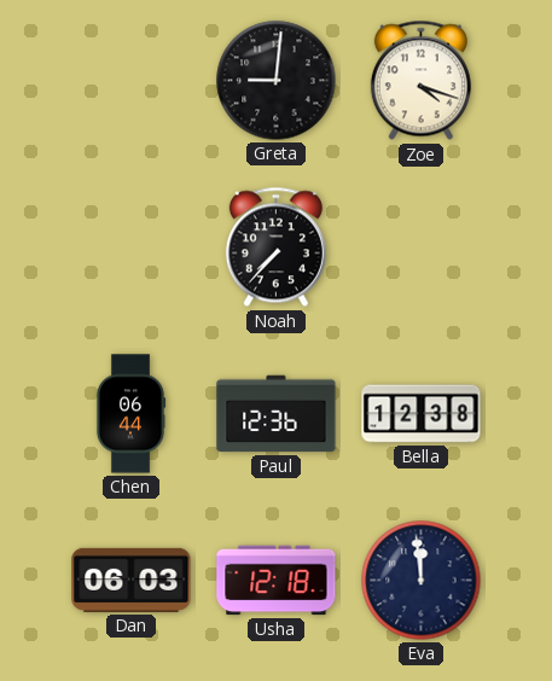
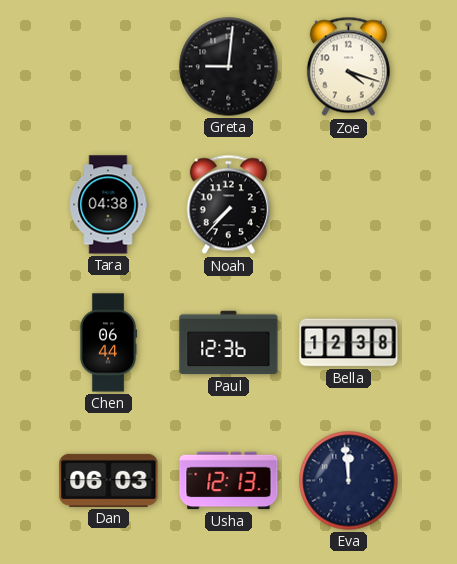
Tara: none -> 04:38
Usha: 12:18 -> 12:13
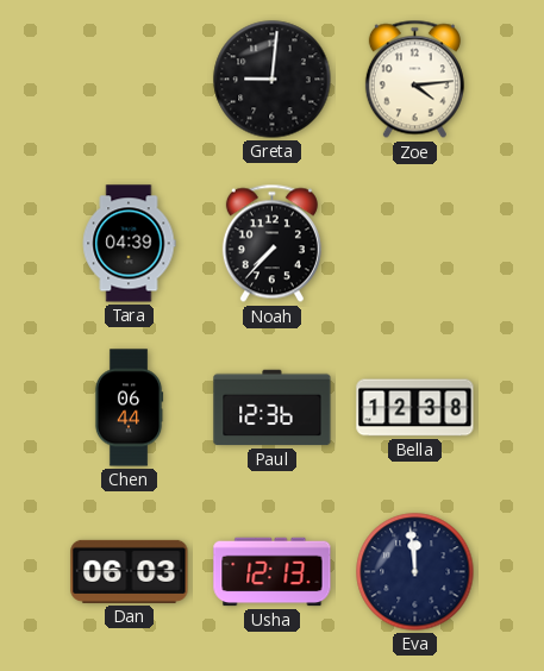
Zoe: 4:18 -> 4:14
Tara: 04:38 -> 04:39
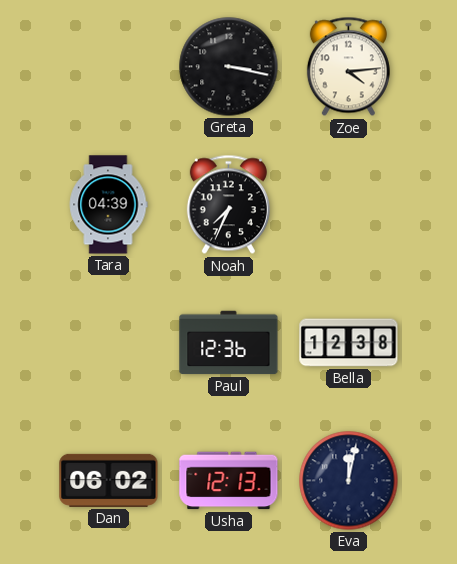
Greta: 9:01 -> 3:17
Noah: 7:37 -> 7:34
Chen: 06:44 -> none
Dan: 06:03 -> 06:02
Eva: 11:59 -> 12:02
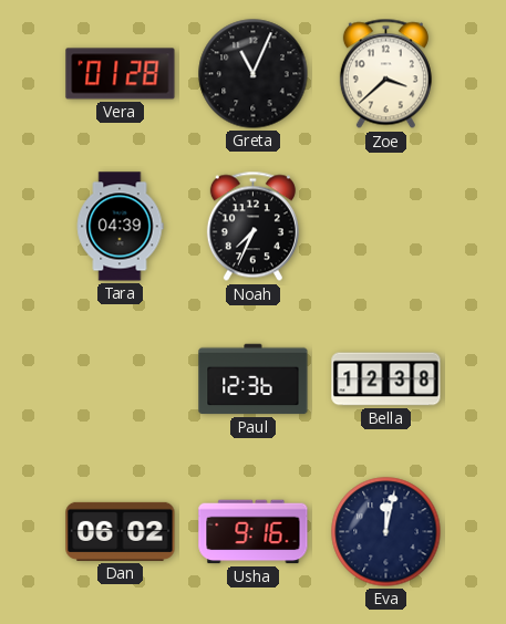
Vera: none -> 01:28
Greta: 3:17 -> 11:04
Zoe: 4:14 -> 3:38
Usha: 12:13 -> 9:16
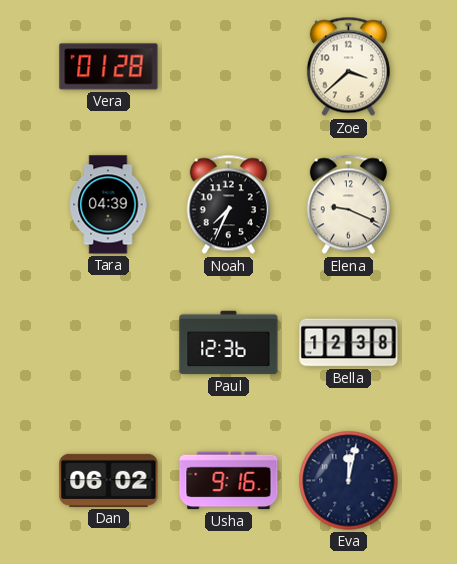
Greta: 11:04 -> none
Elena: none -> 9:19
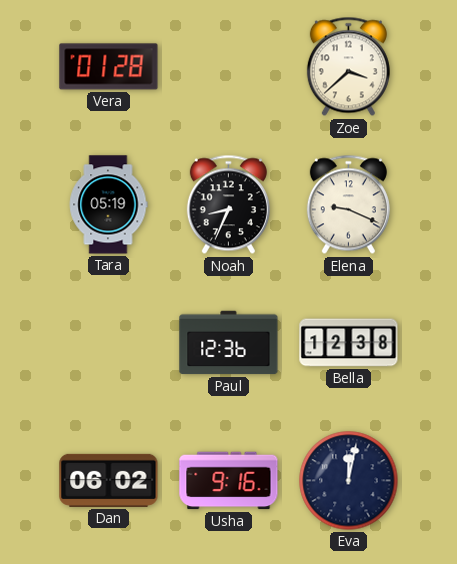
Tara: 04:39 -> 05:19
Noah: 7:34 -> 8:34
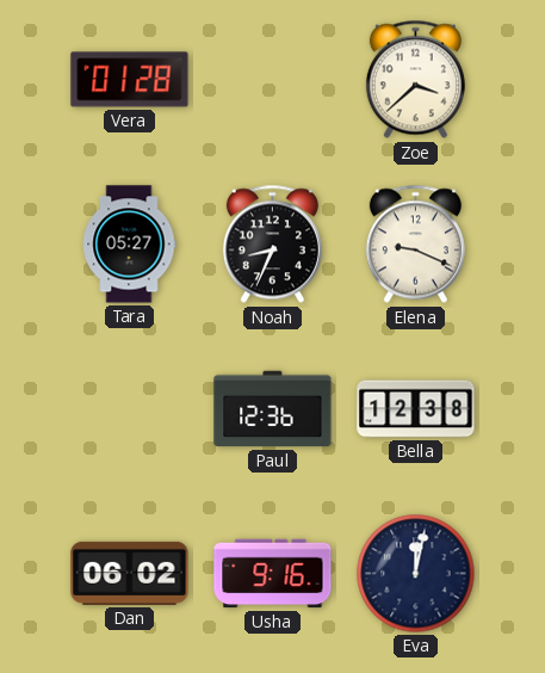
Tara: 05:19 -> 05:27
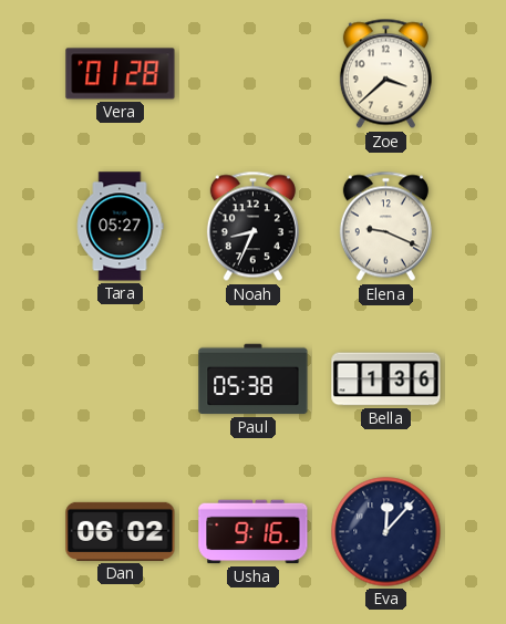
Paul: 12:36 -> 05:38
Bella: 12:38 -> 1:36
Eva: 12:02 -> 12:07
